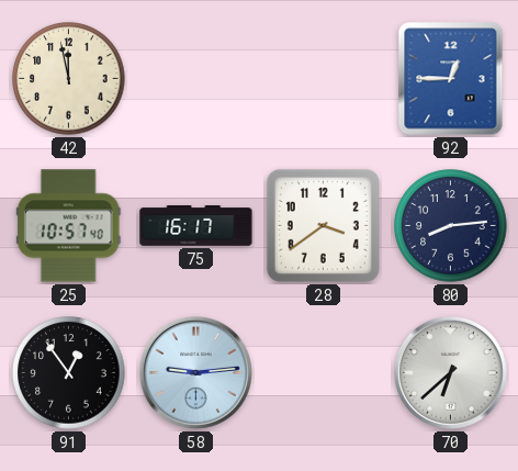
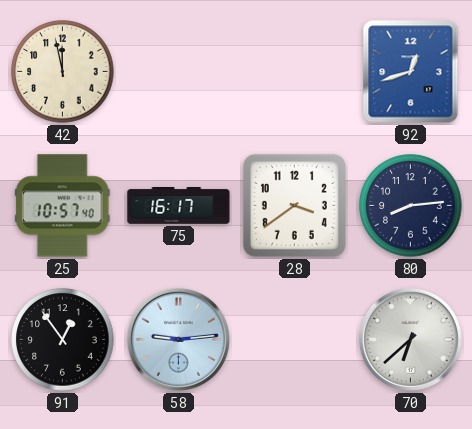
92: 12:45 -> 12:42
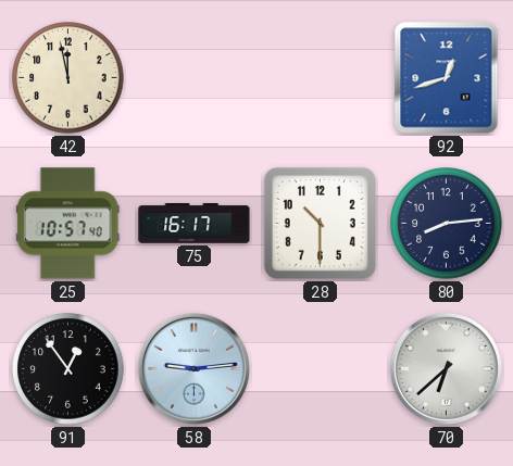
28: 3:39 -> 10:30
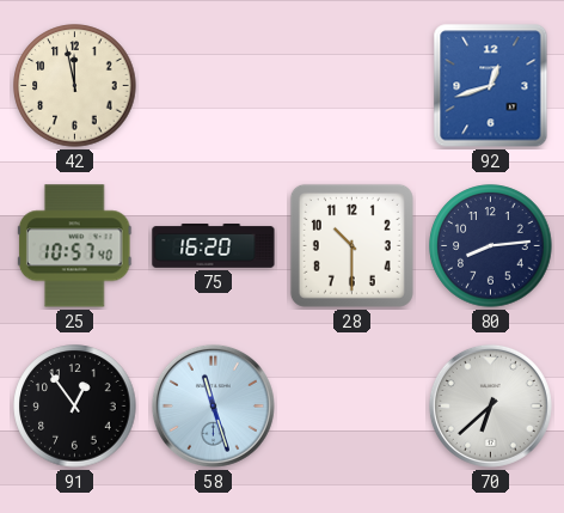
75: 16:17 -> 16:20
58: 9:14 -> 11:27
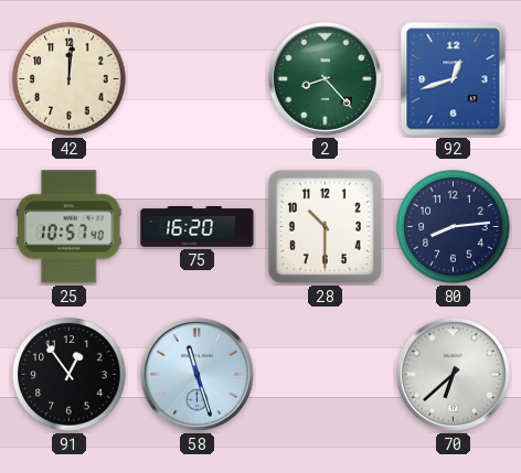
42: 11:58 -> 12:01
2: none -> 8:23
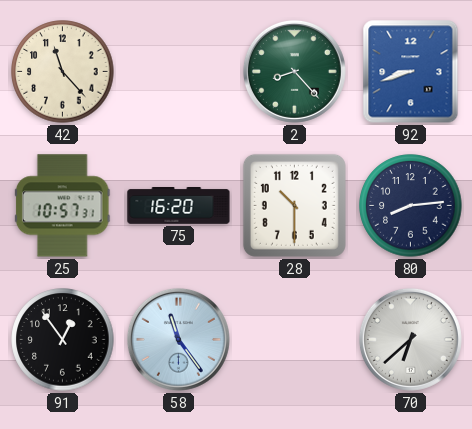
42: 12:01 -> 11:23
92: 12:42 -> 8:42
25: 10:57:40 -> 10:57:31
58: 11:27 -> 11:24
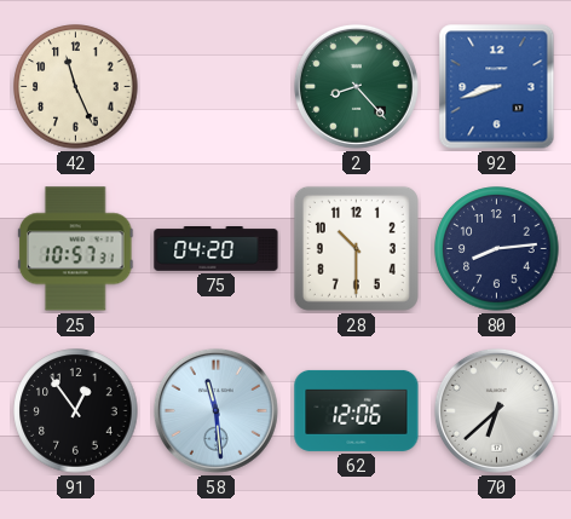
42: 11:23 -> 11:26
75: 16:20 -> 04:20
58: 11:24 -> 11:29
62: none -> 12:06
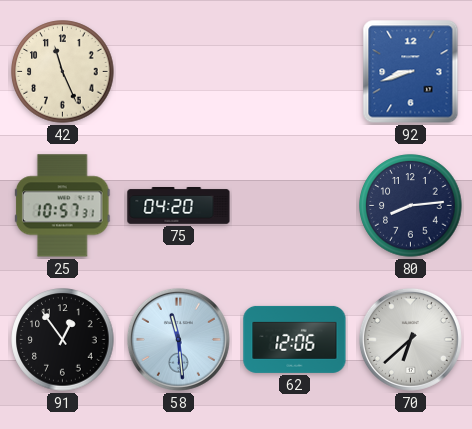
2: 8:23 -> none
28: 10:30 -> none
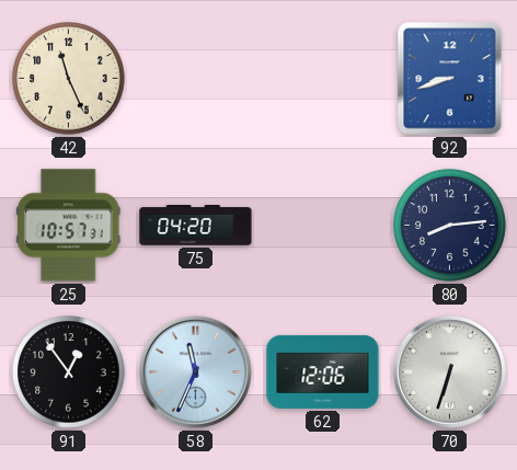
58: 11:29 -> 11:34
70: 6:38 -> 6:33
